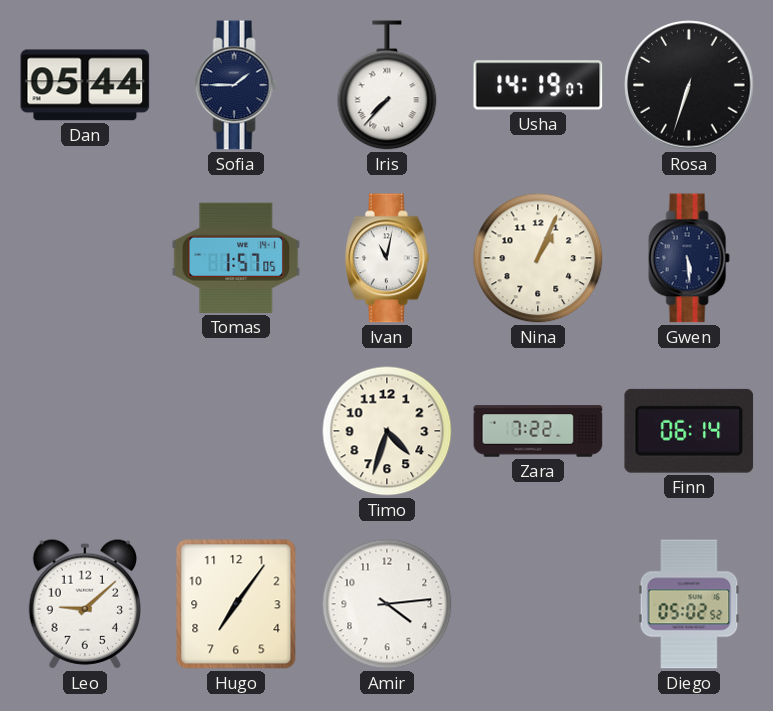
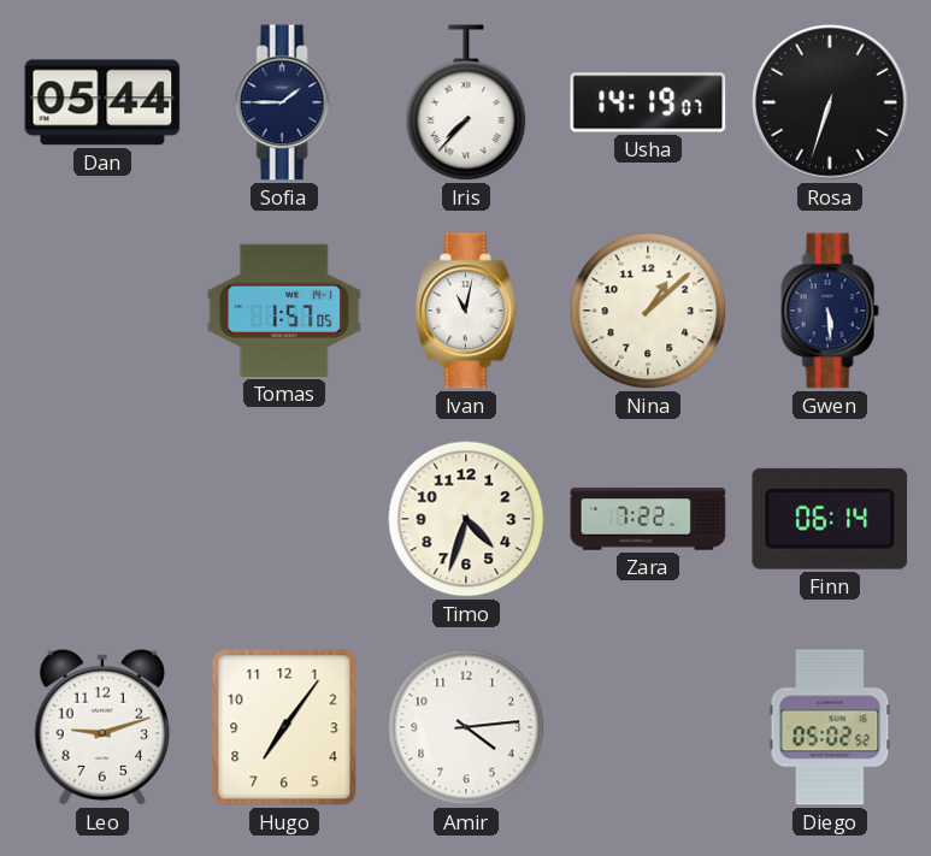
Nina: 1:04 -> 1:08
Leo: 9:08 -> 9:12
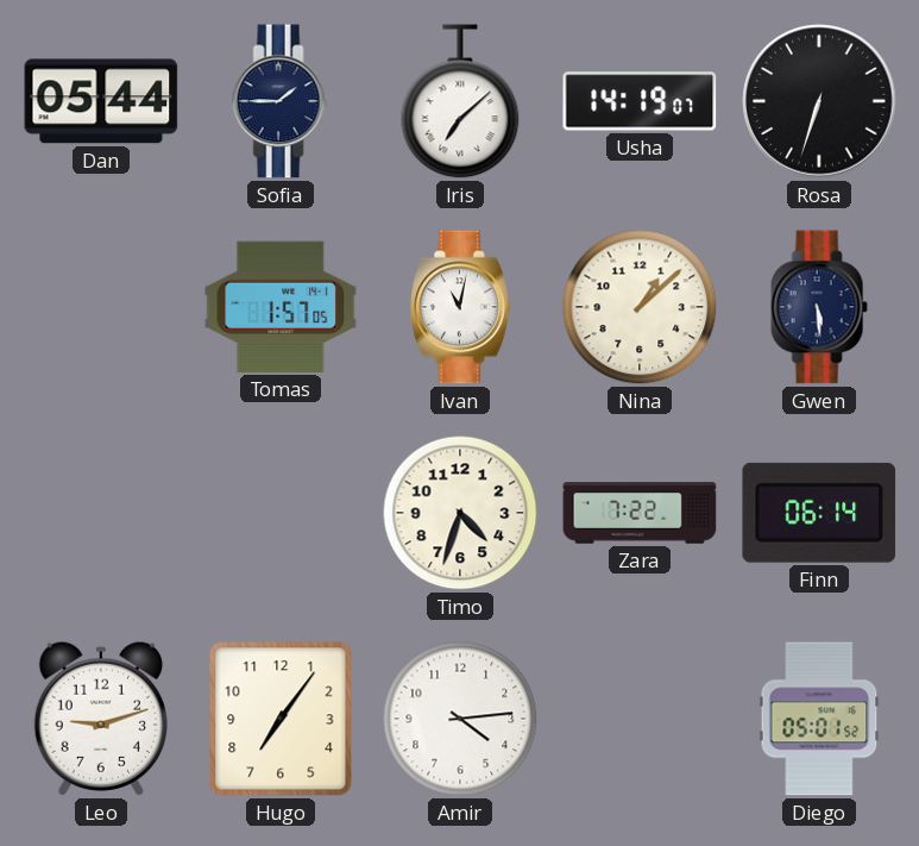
Iris: 7:37 -> 7:08
Diego: 05:02 -> 05:01
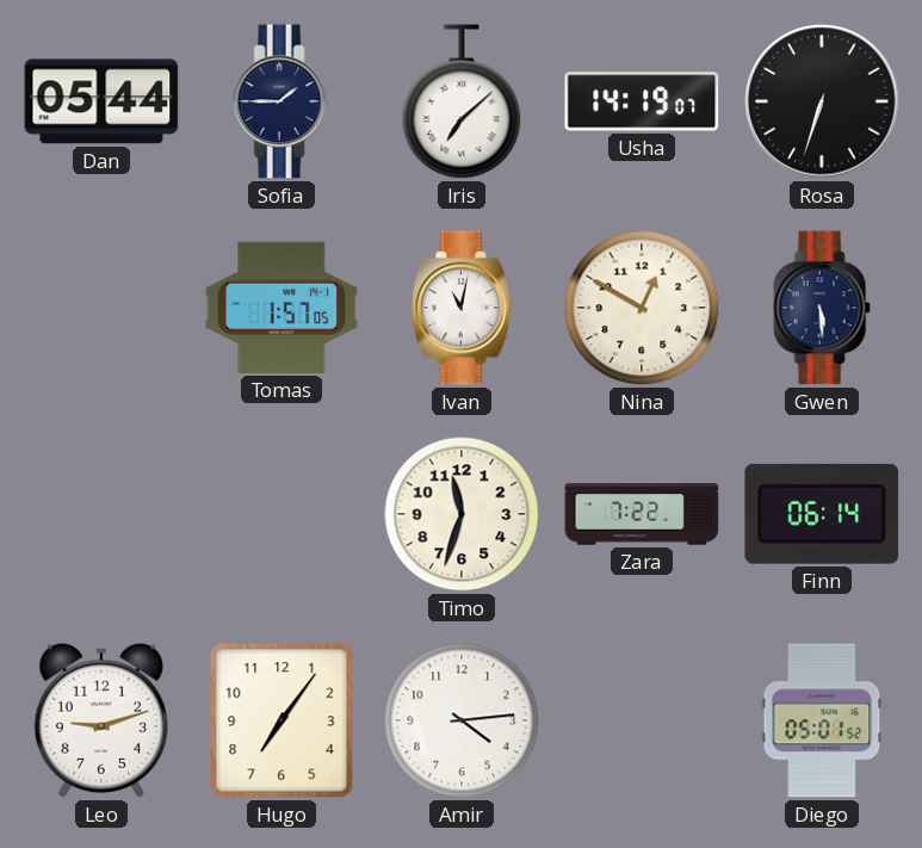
Nina: 1:08 -> 12:50
Timo: 4:33 -> 11:33
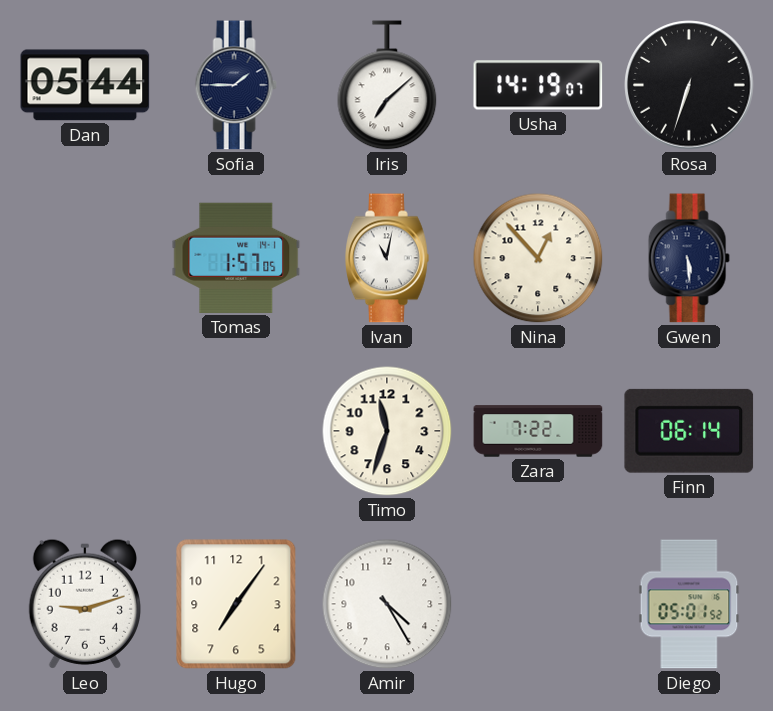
Nina: 12:50 -> 12:53
Amir: 4:14 -> 4:25
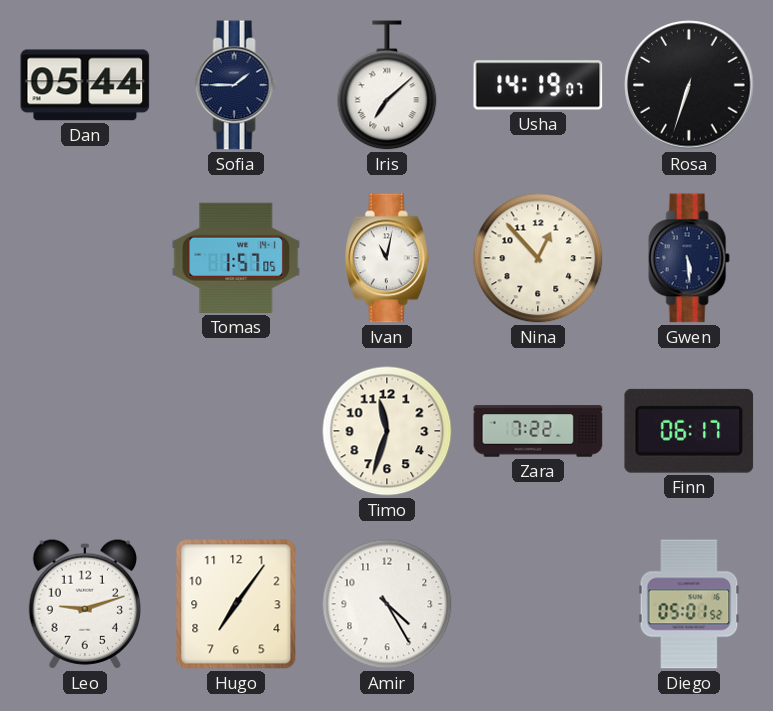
Finn: 06:14 -> 06:17
